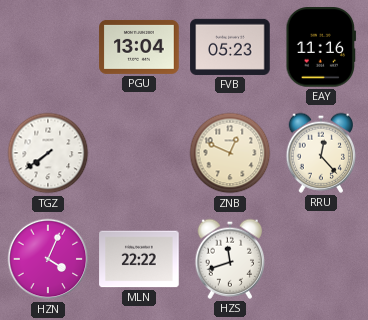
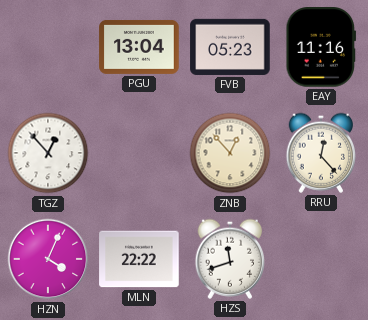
TGZ: 7:39 -> 12:53
ZNB: 12:49 -> 12:53
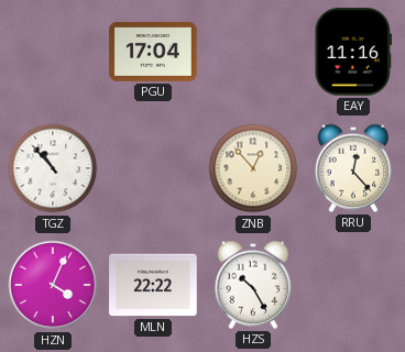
PGU: 13:04 -> 17:04
FVB: 05:23 -> none
TGZ: 12:53 -> 10:53
HZS: 11:42 -> 10:25
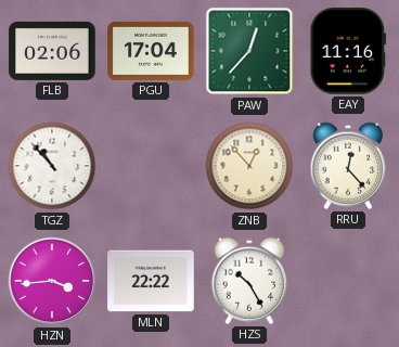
FLB: none -> 02:06
PAW: none -> 12:37
HZN: 4:04 -> 3:44
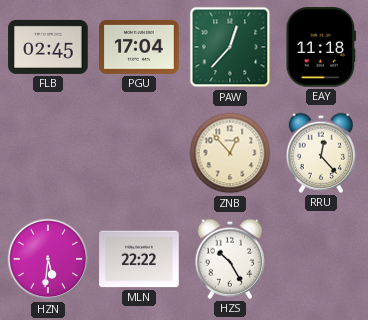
FLB: 02:06 -> 02:45
EAY: 11:16 -> 11:18
TGZ: 10:53 -> none
HZN: 3:44 -> 5:31
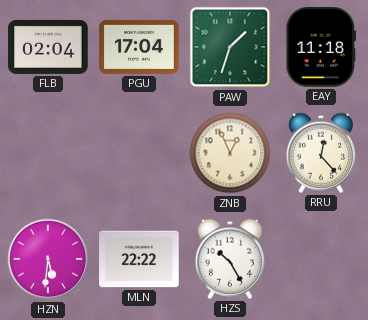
FLB: 02:45 -> 02:04
PAW: 12:37 -> 1:33
ZNB: 12:53 -> 12:56
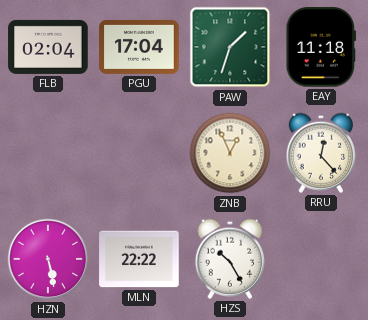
HZN: 5:31 -> 5:28
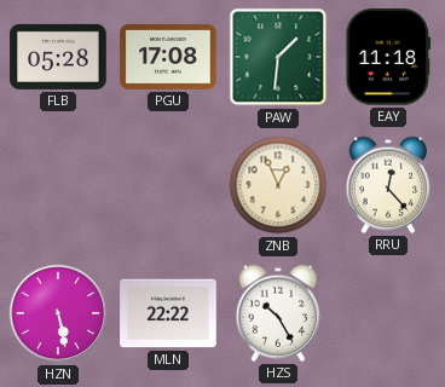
FLB: 02:04 -> 05:28
PGU: 17:04 -> 17:08
PAW: 1:33 -> 1:31
